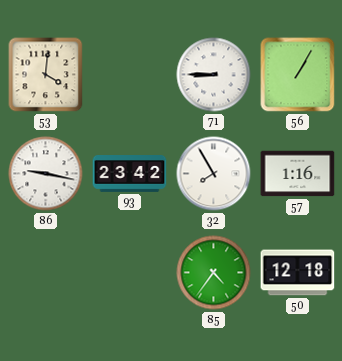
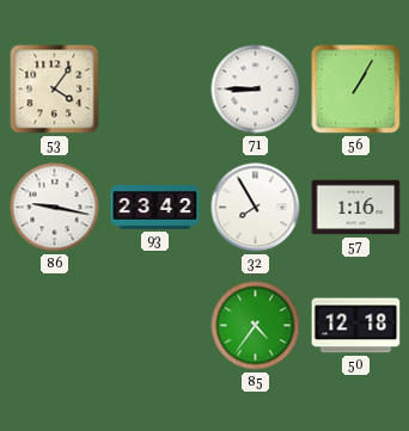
53: 4:01 -> 4:06
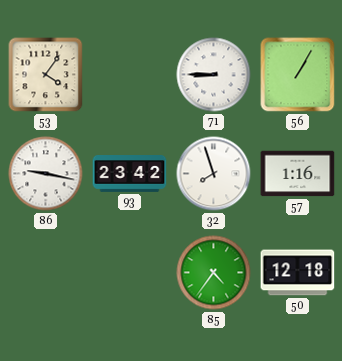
32: 7:55 -> 7:57
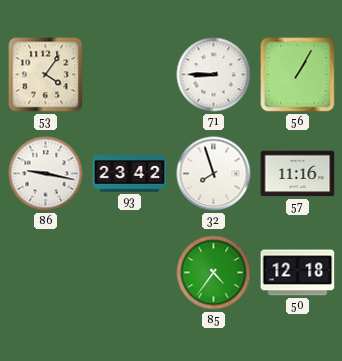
57: 1:16 -> 11:16
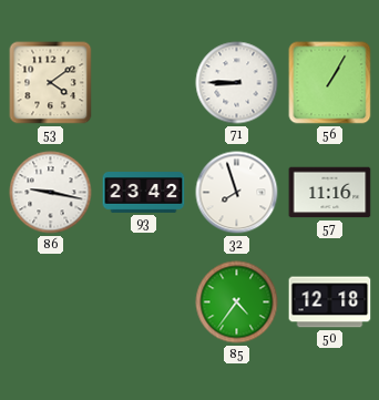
53: 4:06 -> 4:09
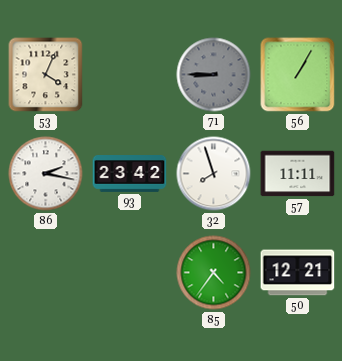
53: 4:09 -> 4:04
71 dial: white -> grey
86: 9:17 -> 2:17
57: 11:16 -> 11:11
50: 12:18 -> 12:21
